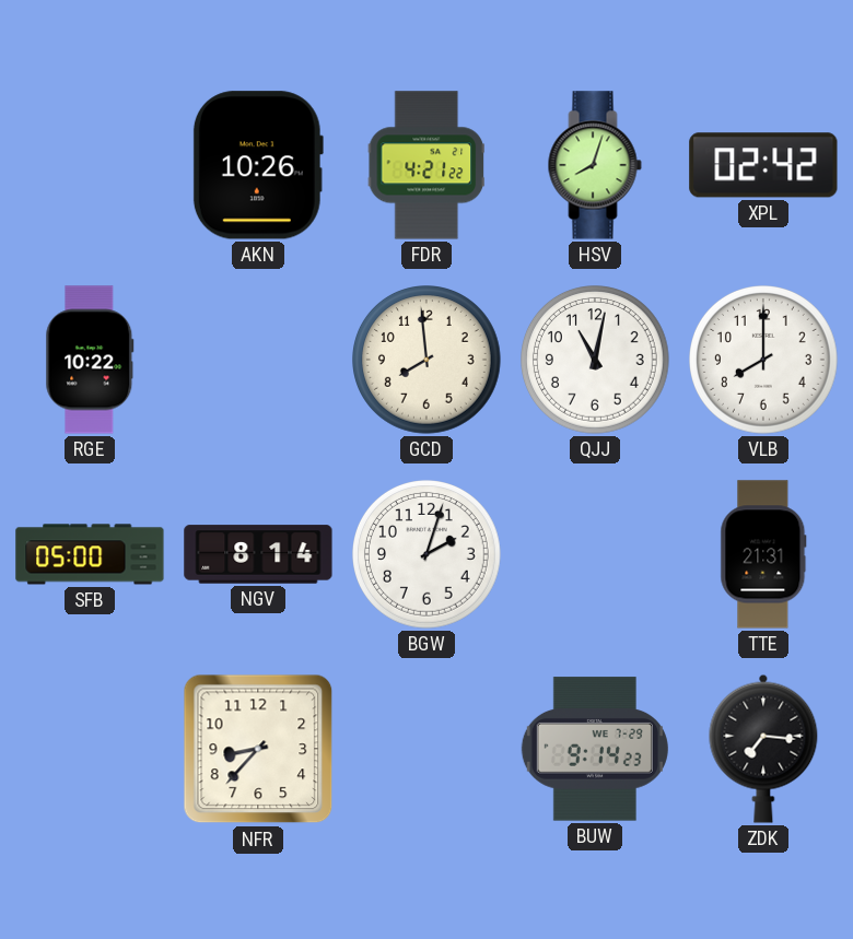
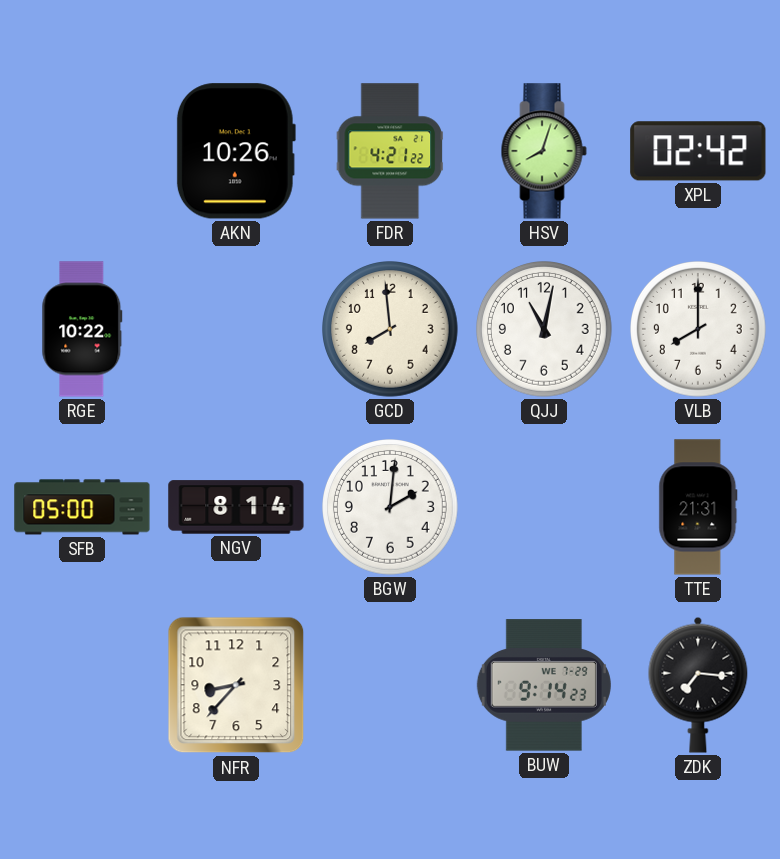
BGW: 2:03 -> 2:01
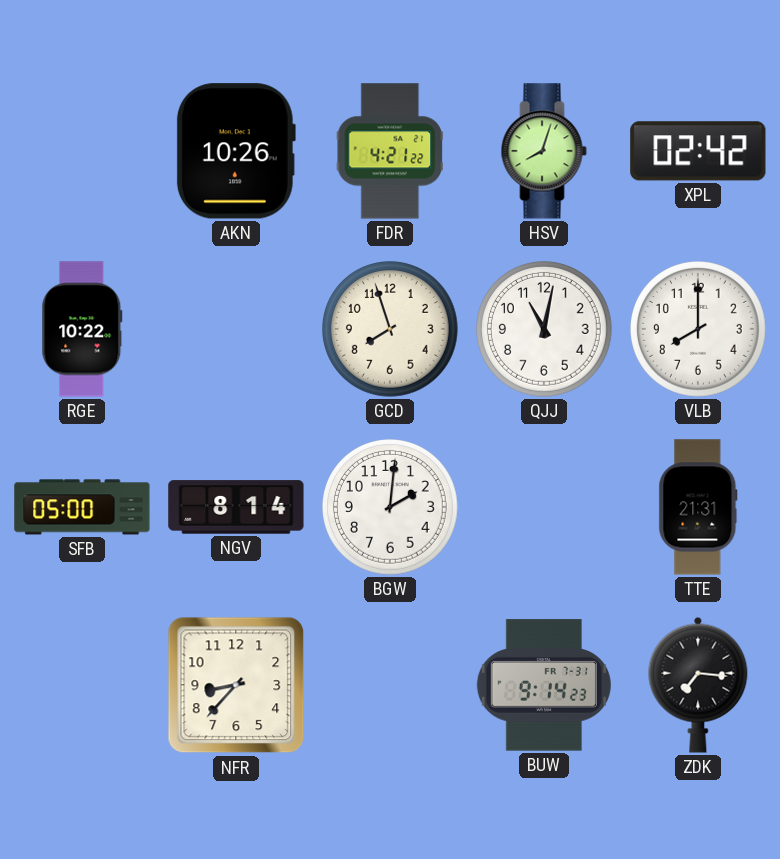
GCD: 7:59 -> 7:57
BUW date: WE 7-29 -> FR 7-31
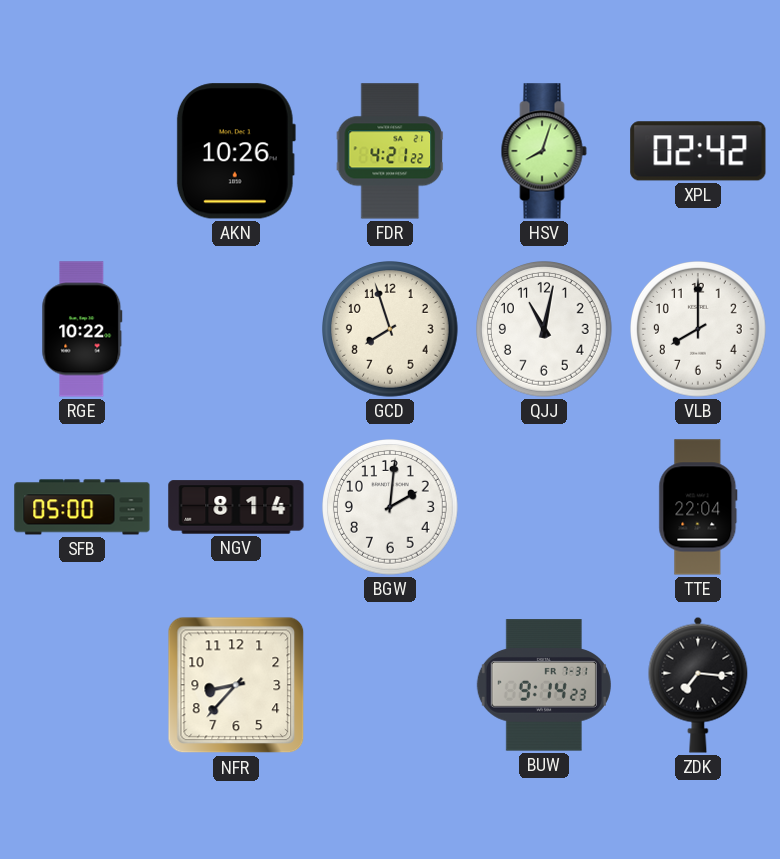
TTE: 21:31 -> 22:04
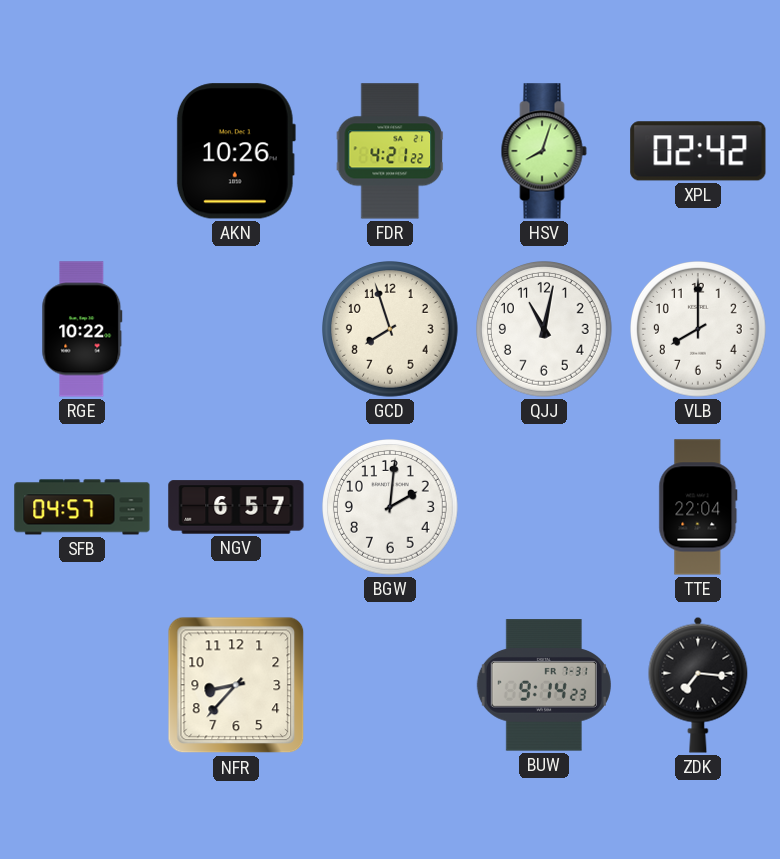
SFB: 05:00 -> 04:57
NGV: 8:14 -> 6:57
